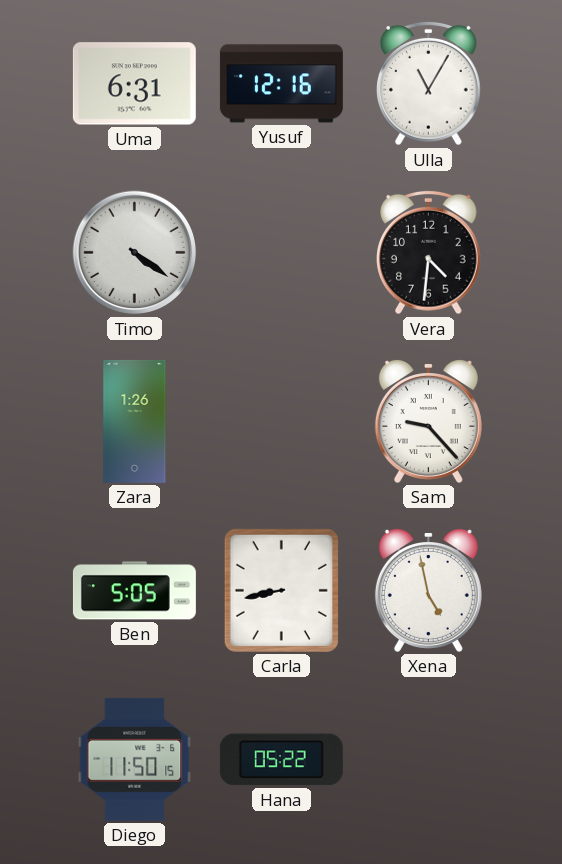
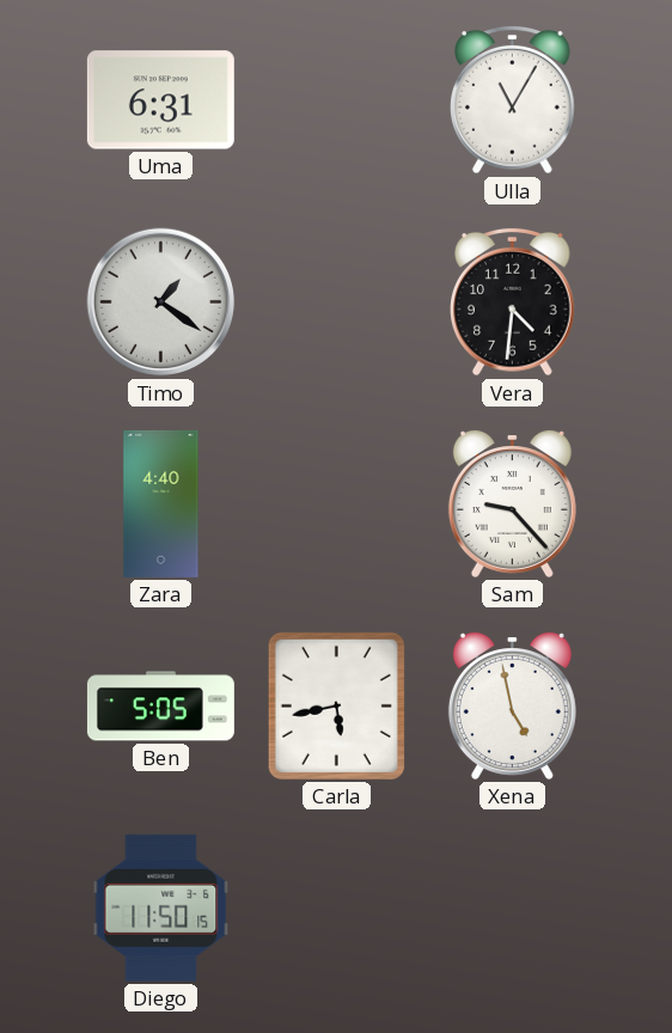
Yusuf: 12:16 -> none
Timo: 4:21 -> 1:21
Zara: 1:26 -> 4:40
Carla: 8:43 -> 5:43
Hana: 05:22 -> none
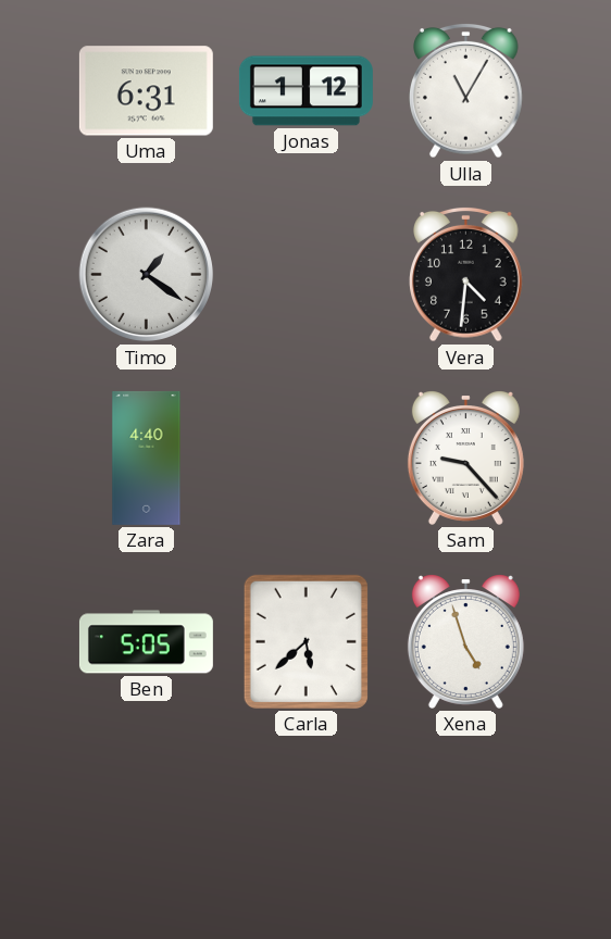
Jonas: none -> 1:12
Carla: 5:43 -> 5:38
Xena: 4:58 -> 4:57
Diego: 11:50 -> none
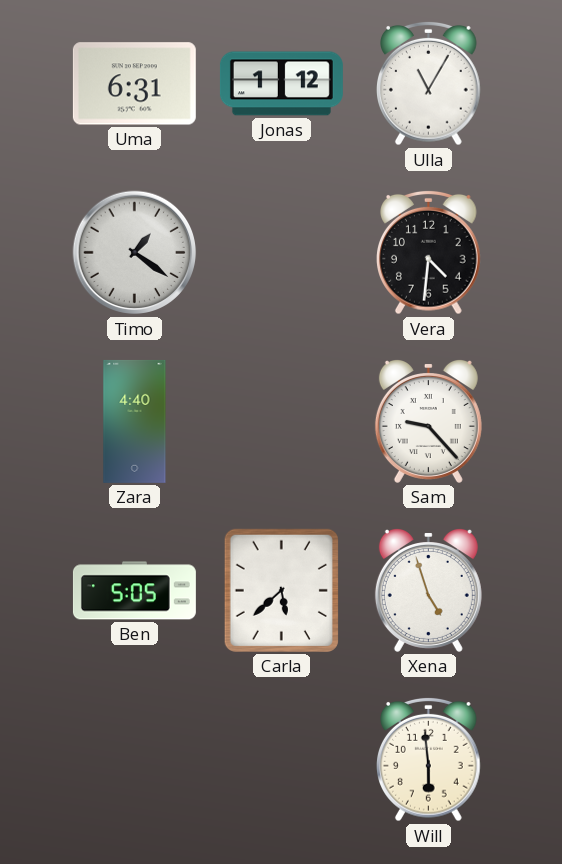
Will: none -> 5:59
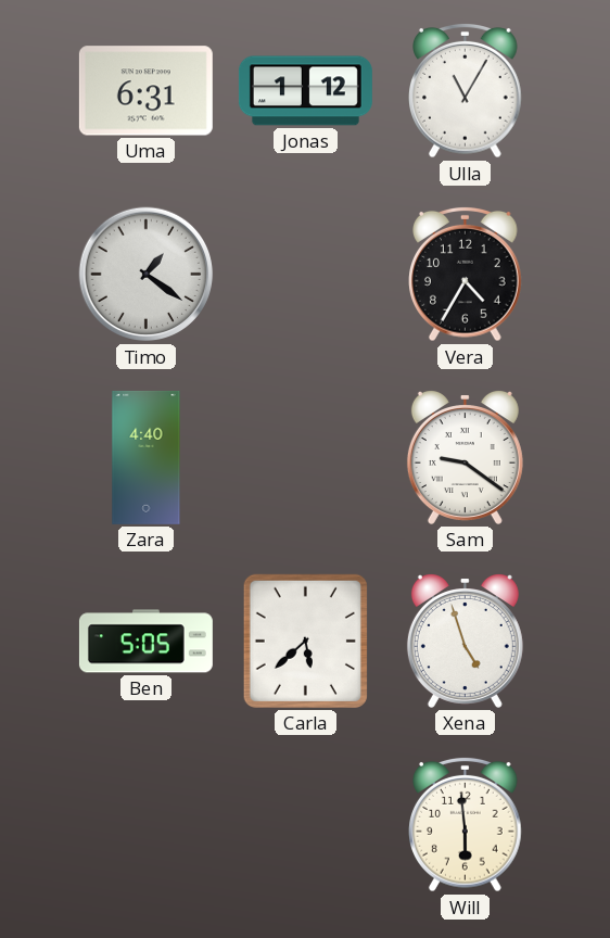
Vera: 4:31 -> 4:35
Sam: 9:23 -> 9:21
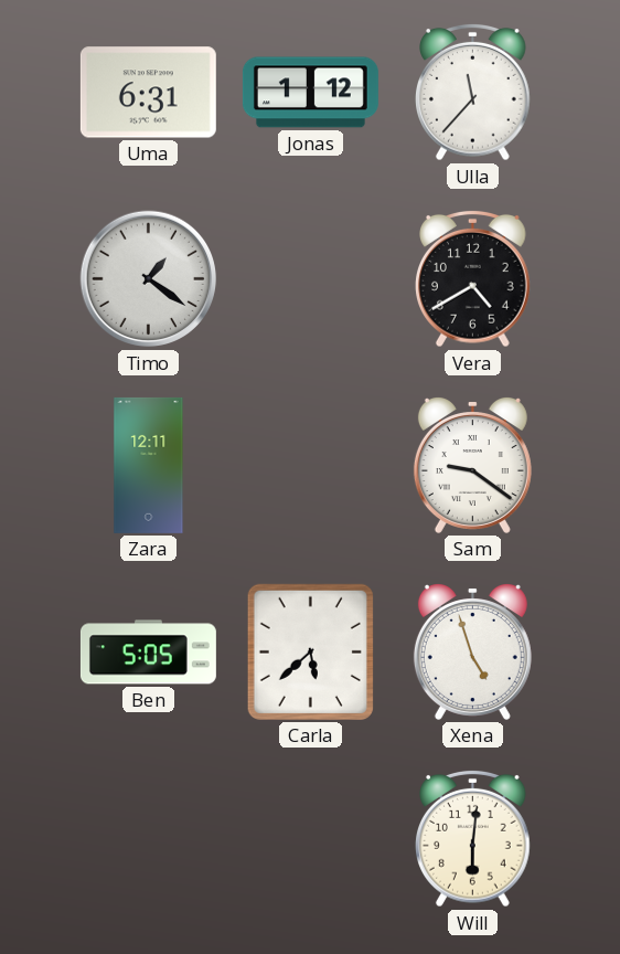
Ulla: 11:05 -> 11:37
Vera: 4:35 -> 4:40
Zara: 4:40 -> 12:11
Will: 5:59 -> 6:01
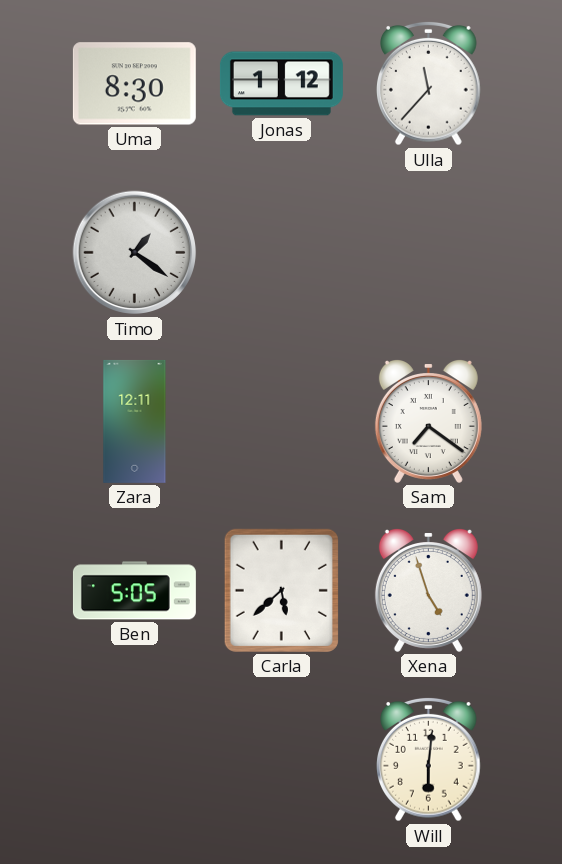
Uma: 6:31 -> 8:30
Vera: 4:40 -> none
Sam: 9:21 -> 7:21
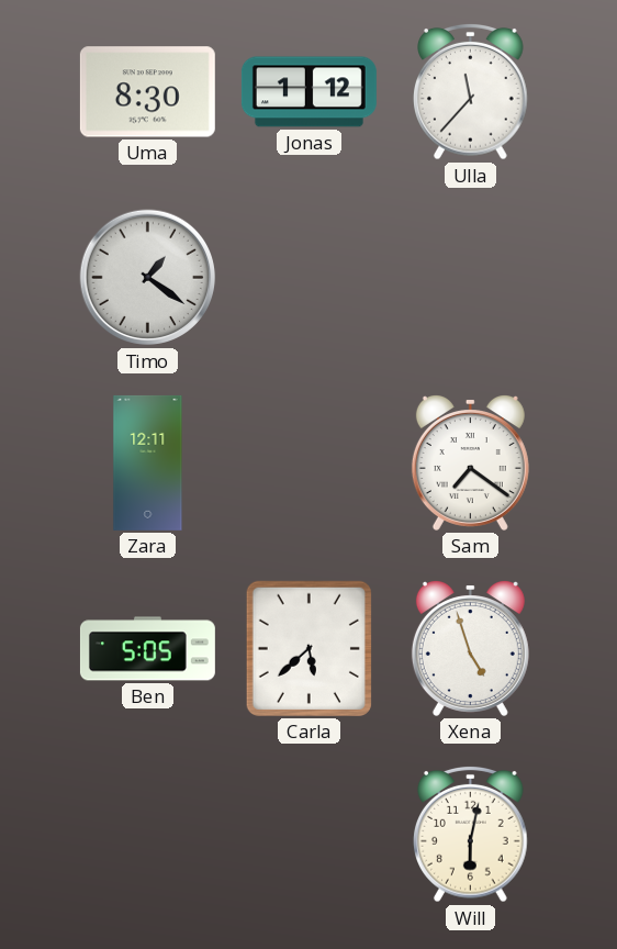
Will: 6:01 -> 6:02
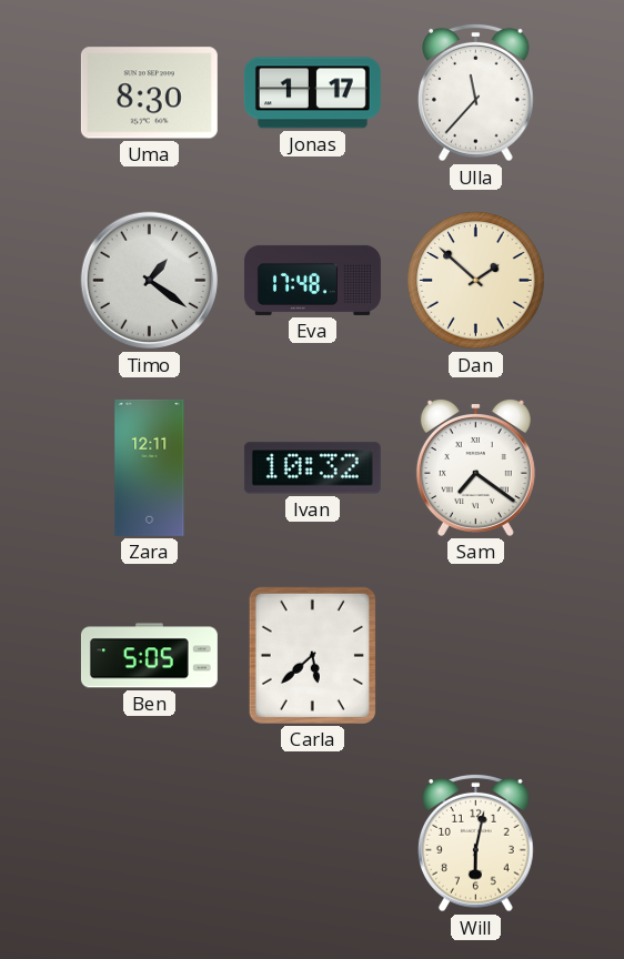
Jonas: 1:12 -> 1:17
Eva: none -> 17:48
Dan: none -> 1:52
Ivan: none -> 10:32
Xena: 4:57 -> none
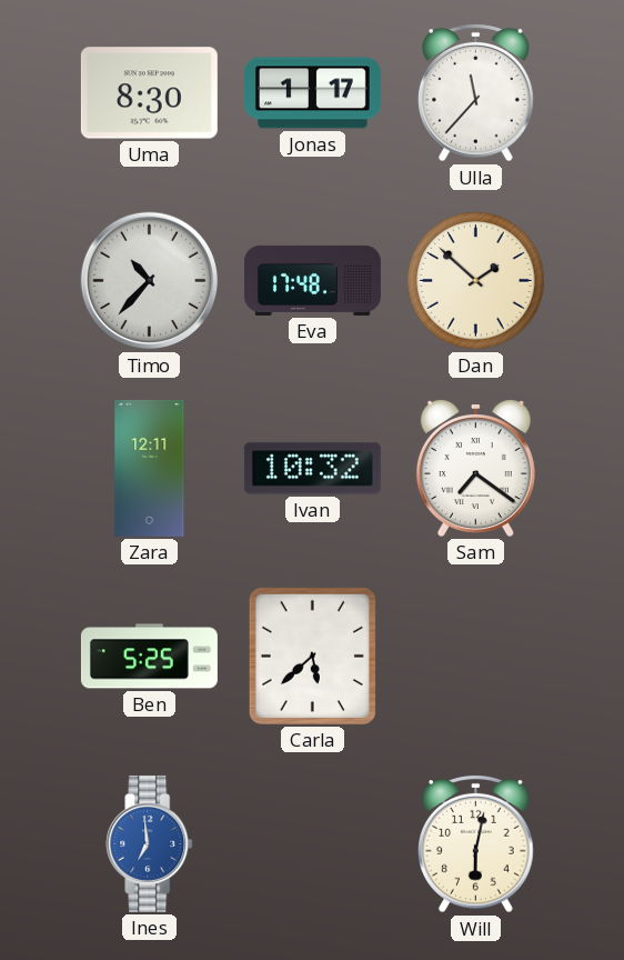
Timo: 1:21 -> 10:37
Ben: 5:05 -> 5:25
Ines: none -> 6:59
